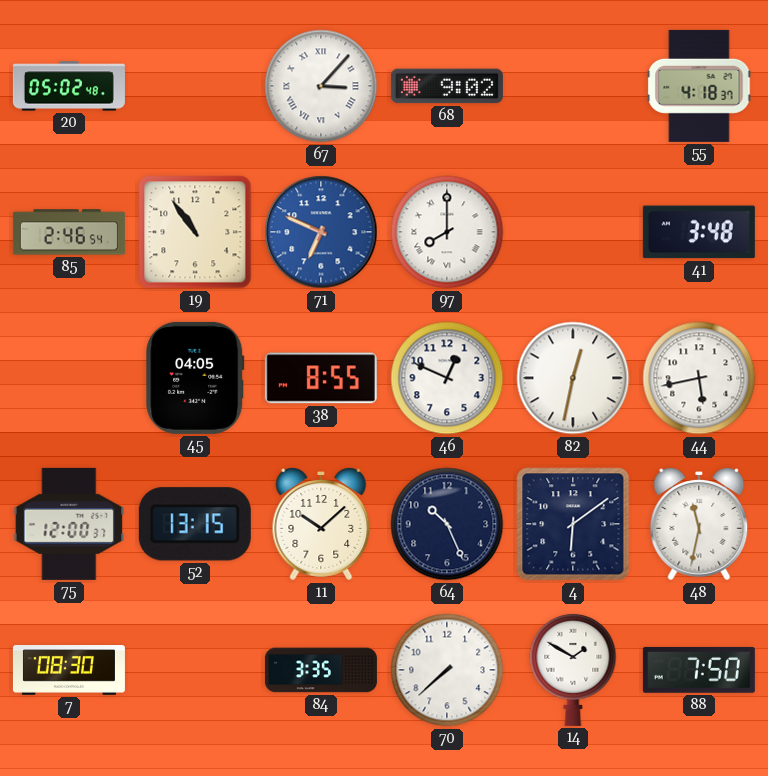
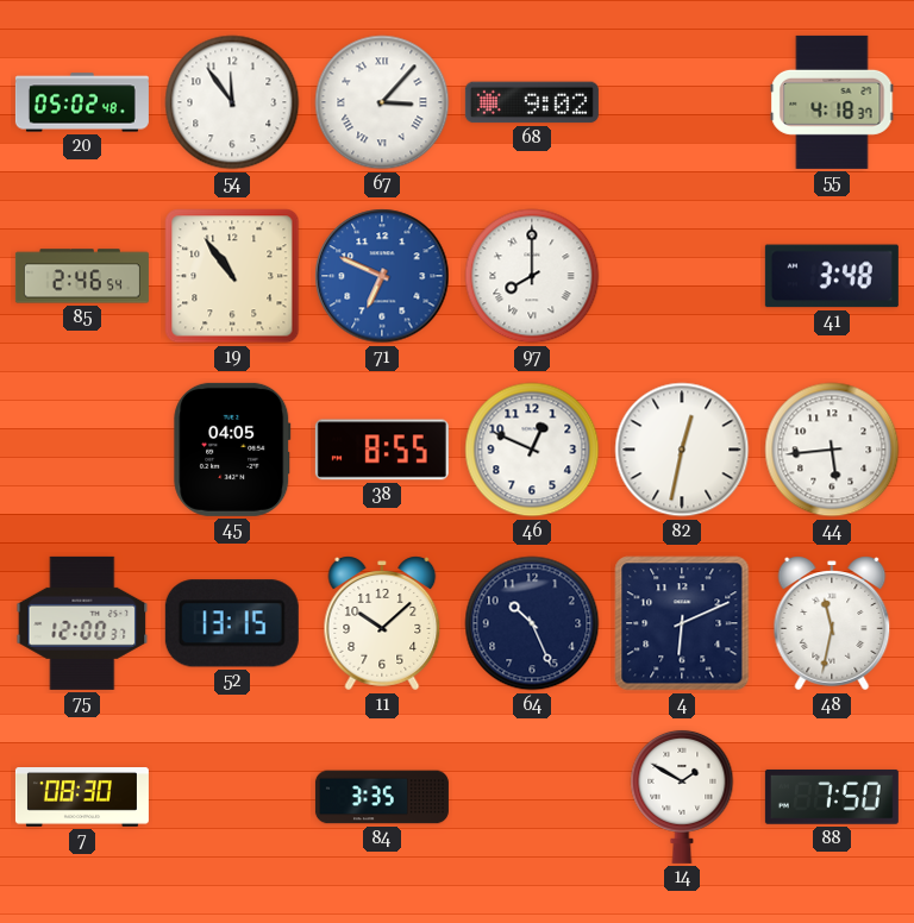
54: none -> 11:54
44: 5:43 -> 5:44
4: 6:09 -> 6:11
70: 7:38 -> none
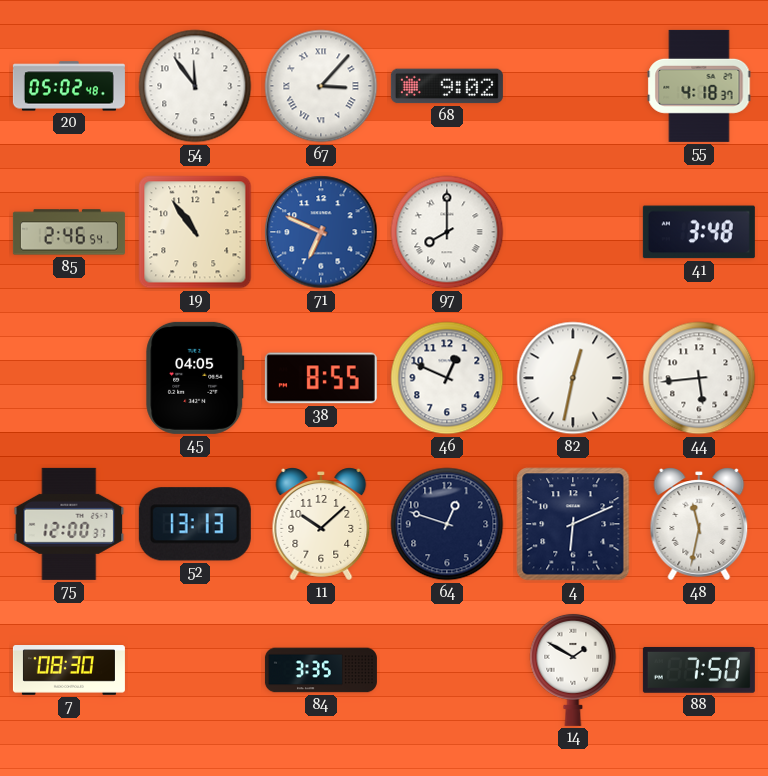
52: 13:15 -> 13:13
64: 10:26 -> 12:48
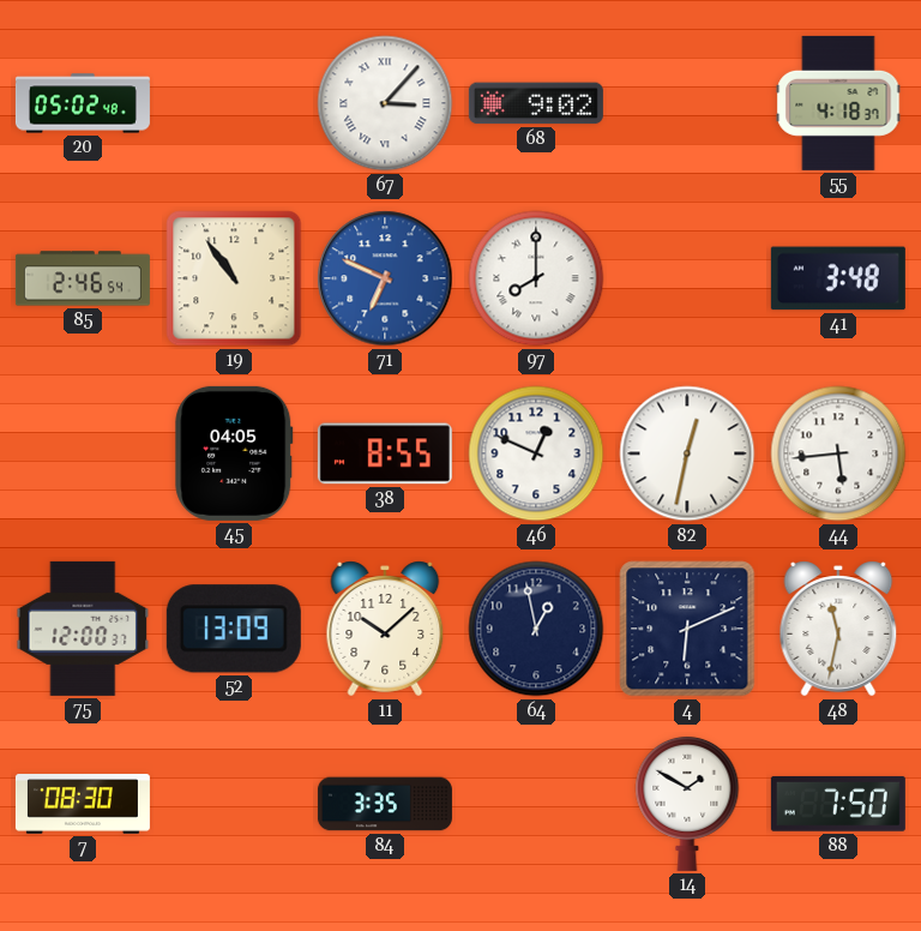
54: 11:54 -> none
52: 13:13 -> 13:09
64: 12:48 -> 12:58
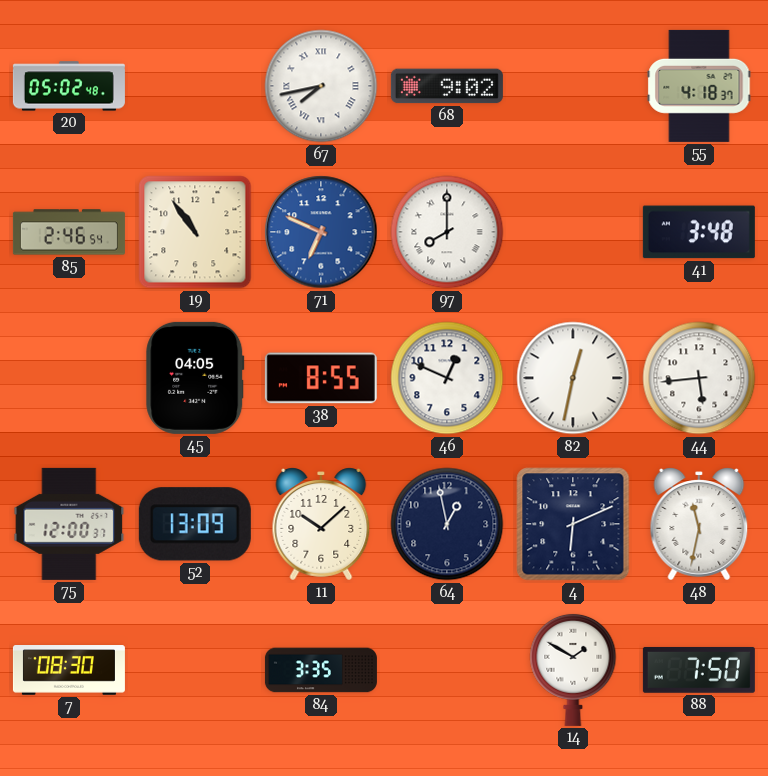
67: 3:07 -> 7:43
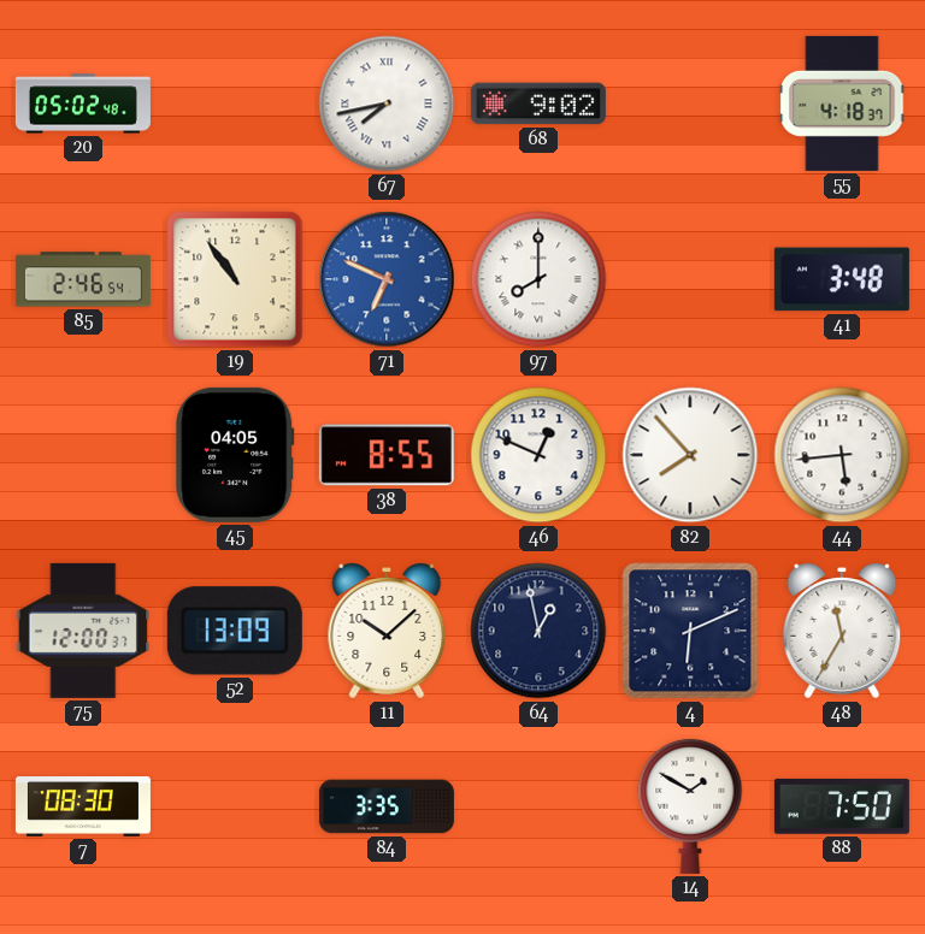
82: 12:32 -> 7:53
48: 11:32 -> 11:35
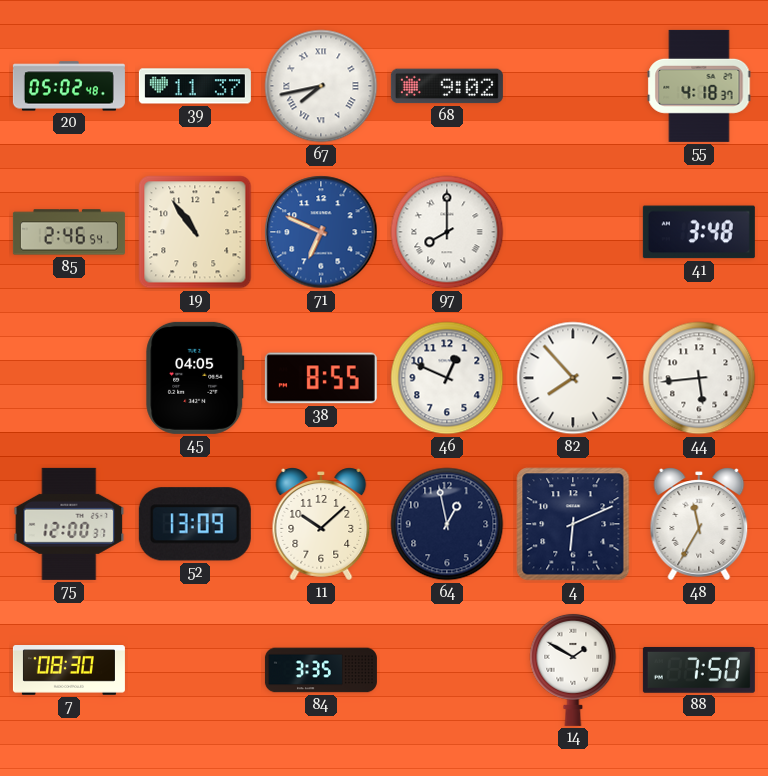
39: none -> 11:37
